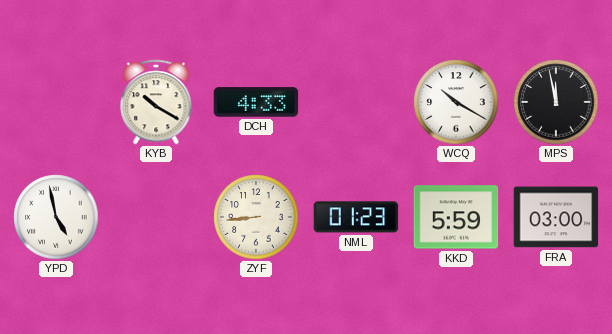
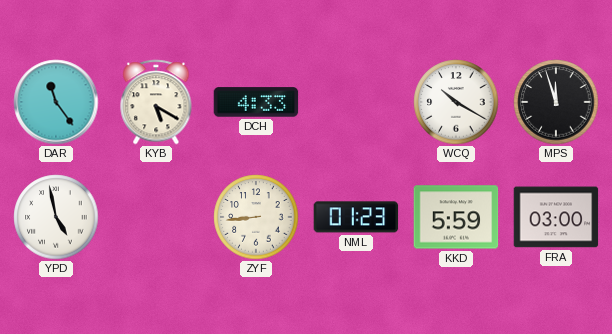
DAR: none -> 11:24
KYB: 10:20 -> 5:20
MPS: 11:58 -> 11:57
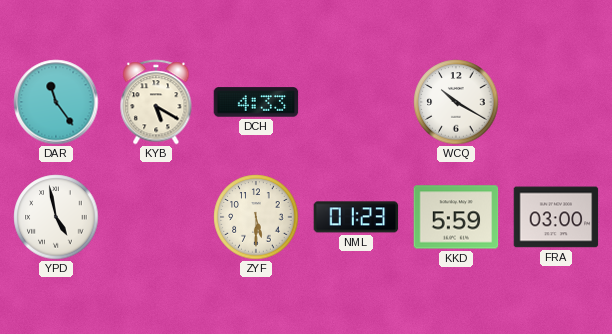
MPS: 11:57 -> none
ZYF: 8:44 -> 5:30
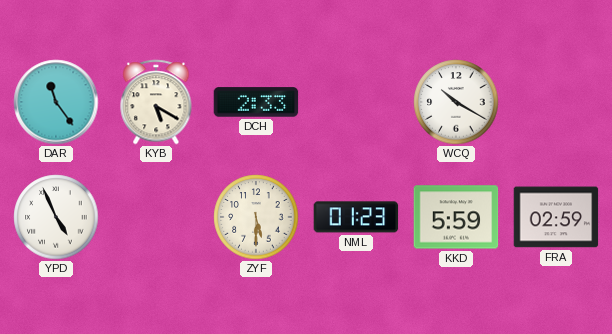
DCH: 4:33 -> 2:33
YPD: 4:58 -> 4:56
FRA: 03:00 -> 02:59
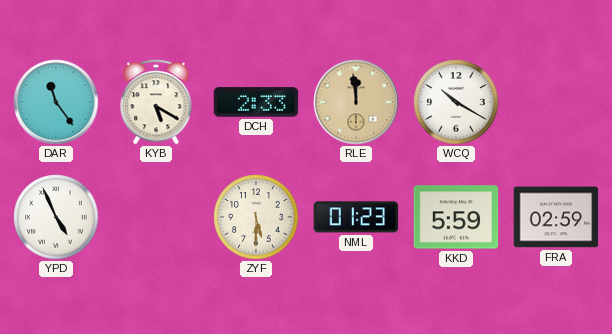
RLE: none -> 11:59
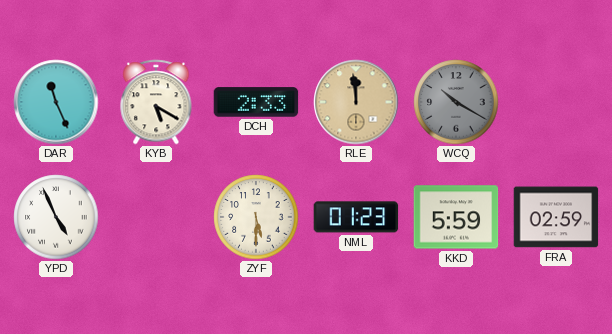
DAR: 11:24 -> 11:26
WCQ dial: white -> grey
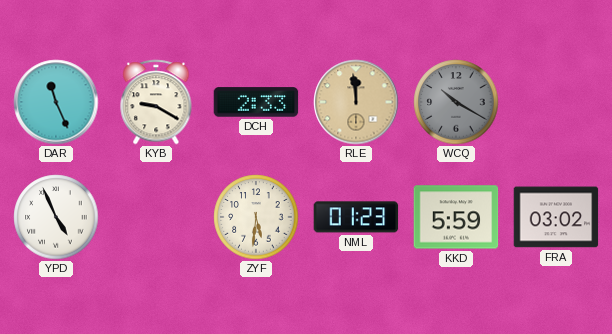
KYB: 5:20 -> 9:20
ZYF: 5:30 -> 5:31
FRA: 02:59 -> 03:02
